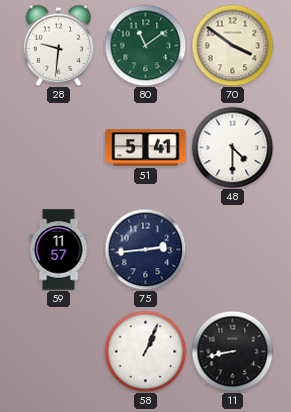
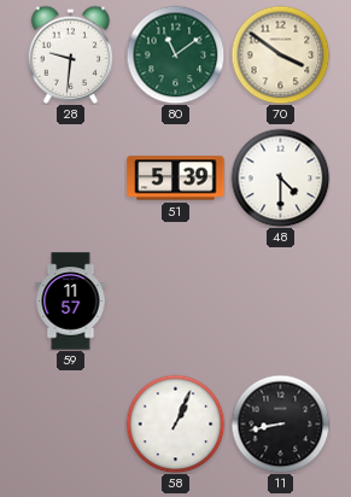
51: 5:41 -> 5:39
75: 2:44 -> none
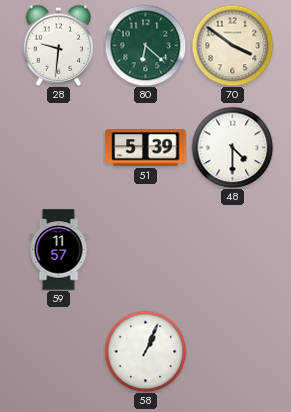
80: 11:09 -> 6:22
11: 8:43 -> none
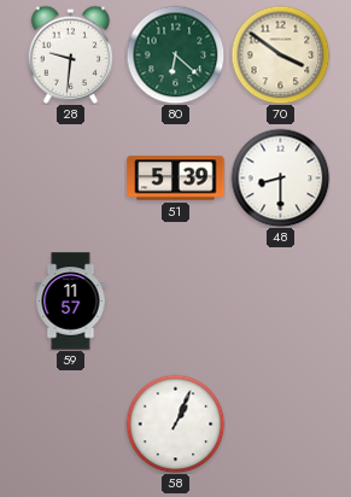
48: 4:30 -> 8:30
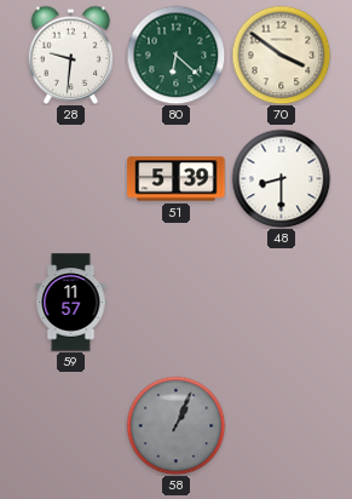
58 dial: white -> grey
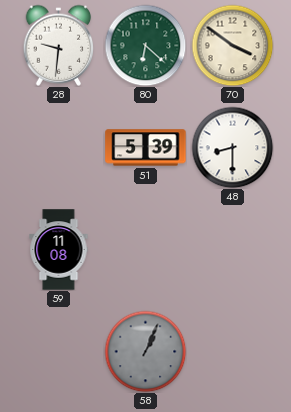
59: 11:57 -> 11:08
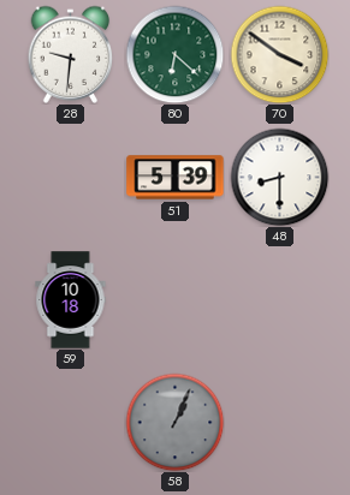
59: 11:08 -> 10:18
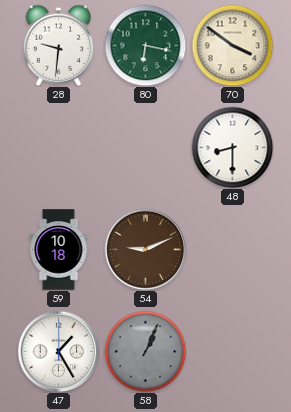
80: 6:22 -> 6:17
51: 5:39 -> none
54: none -> 9:11
47: none -> 1:25
